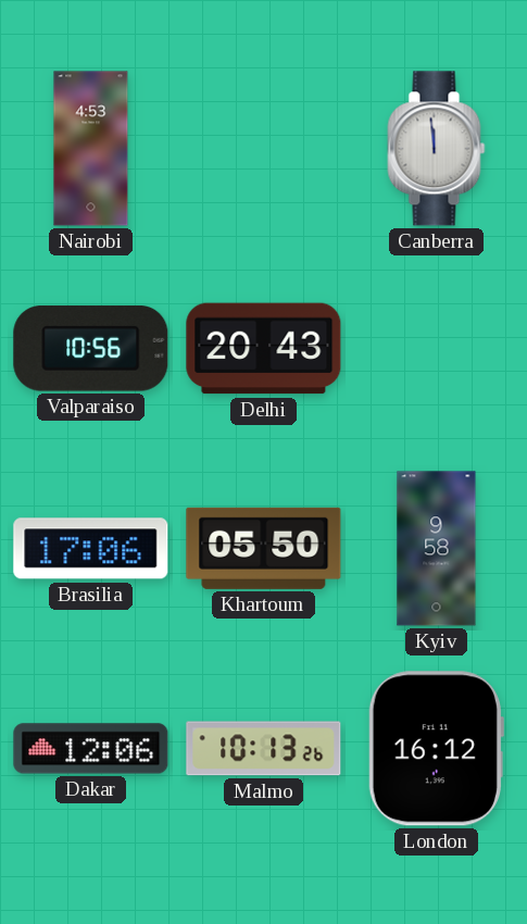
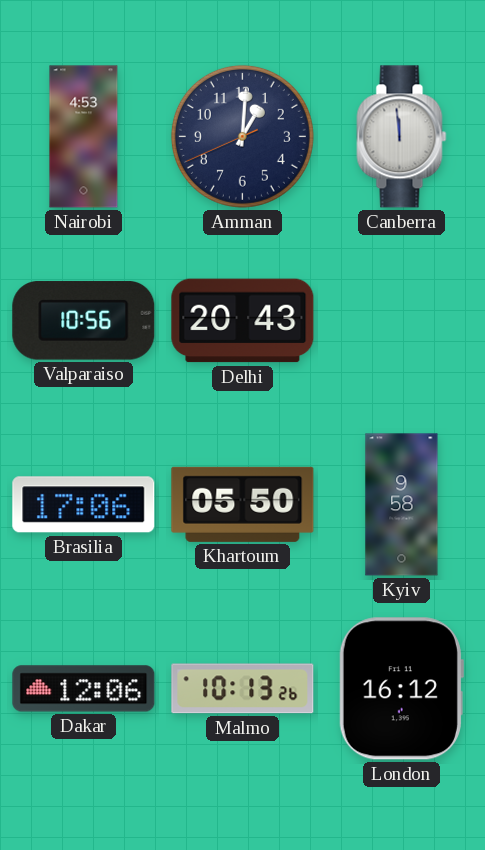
Amman: none -> 1:00
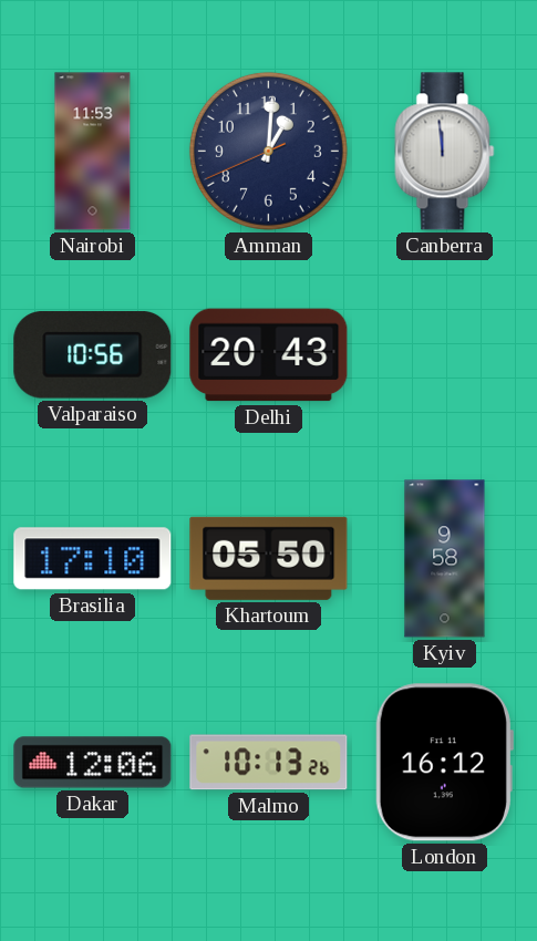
Nairobi: 4:53 -> 11:53
Brasilia: 17:06 -> 17:10
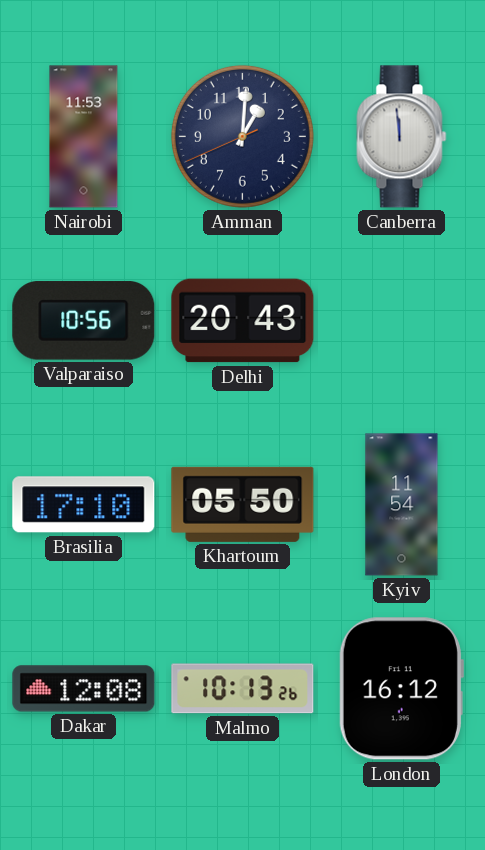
Kyiv: 9:58 -> 11:54
Dakar: 12:06 -> 12:08
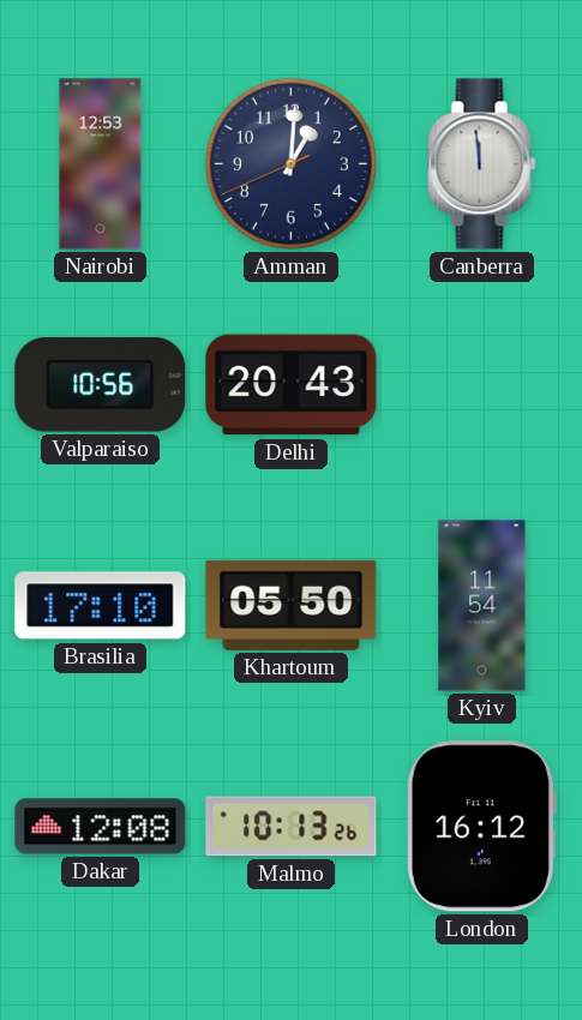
Nairobi: 11:53 -> 12:53
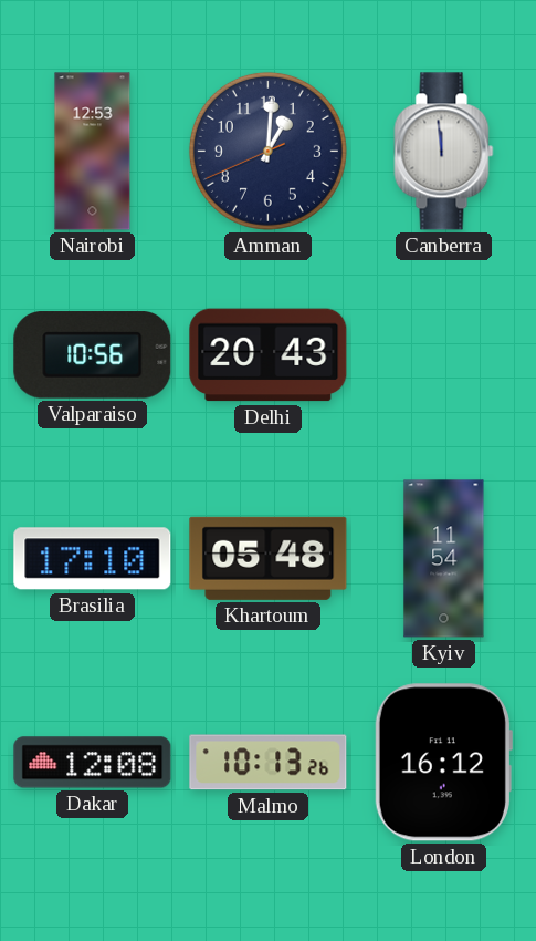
Khartoum: 05:50 -> 05:48
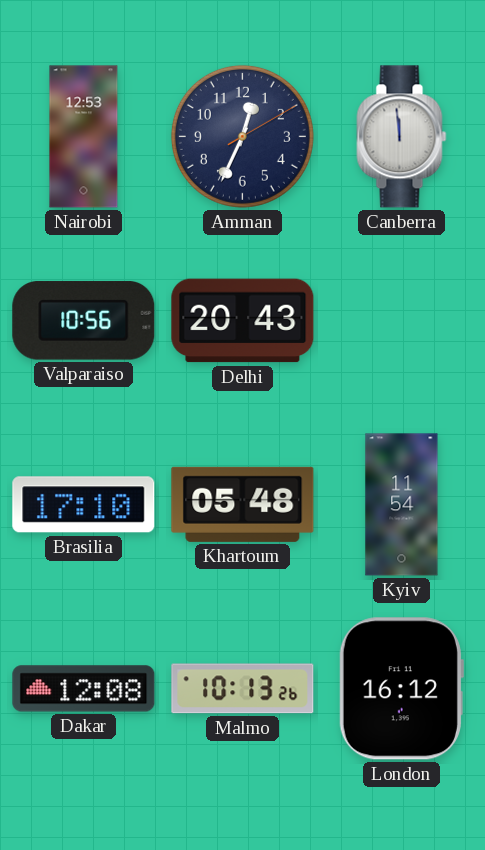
Amman: 1:00 -> 12:34
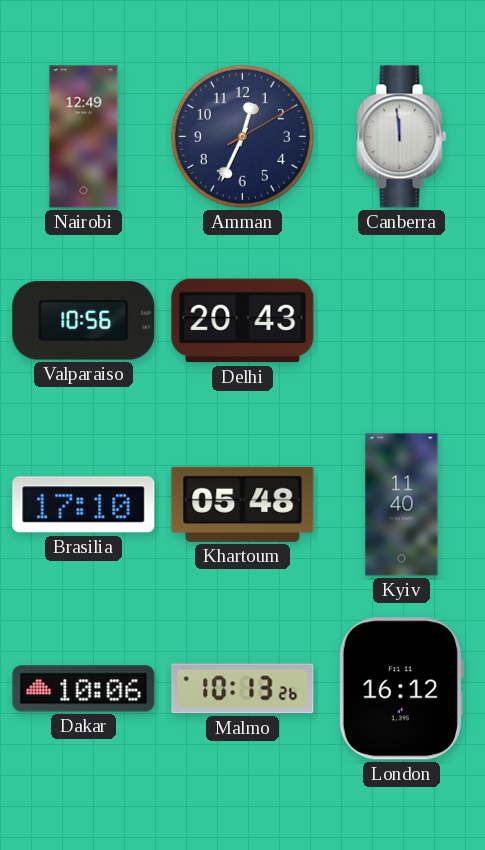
Nairobi: 12:53 -> 12:49
Kyiv: 11:54 -> 11:40
Dakar: 12:08 -> 10:06
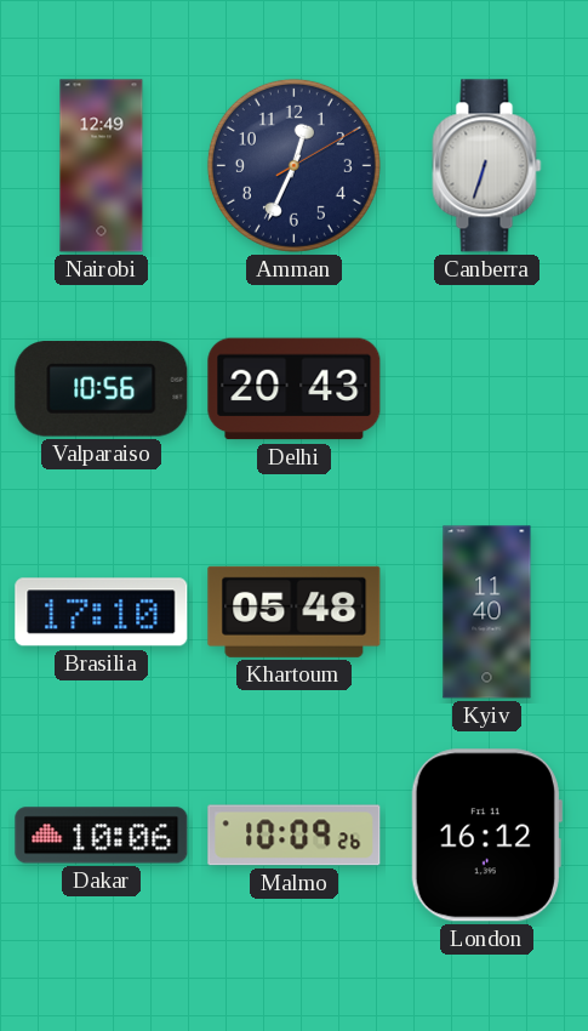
Canberra: 11:59 -> 6:33
Malmo: 10:13 -> 10:09
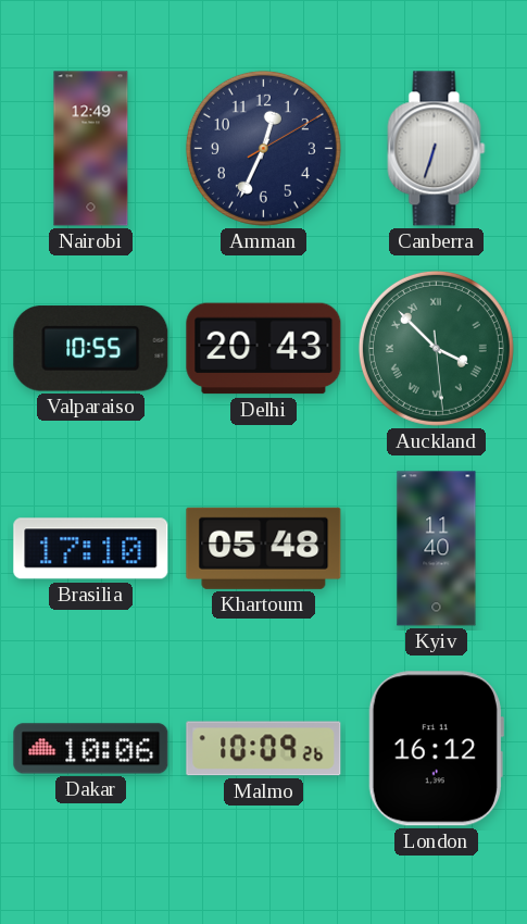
Valparaiso: 10:56 -> 10:55
Auckland: none -> 3:52
